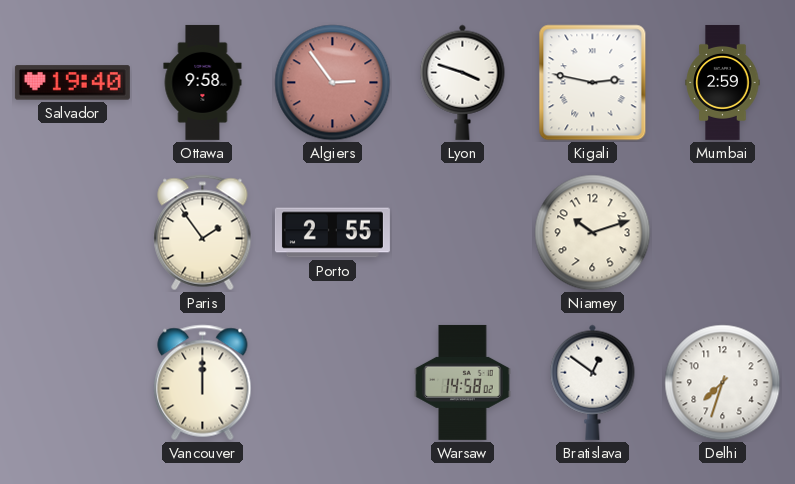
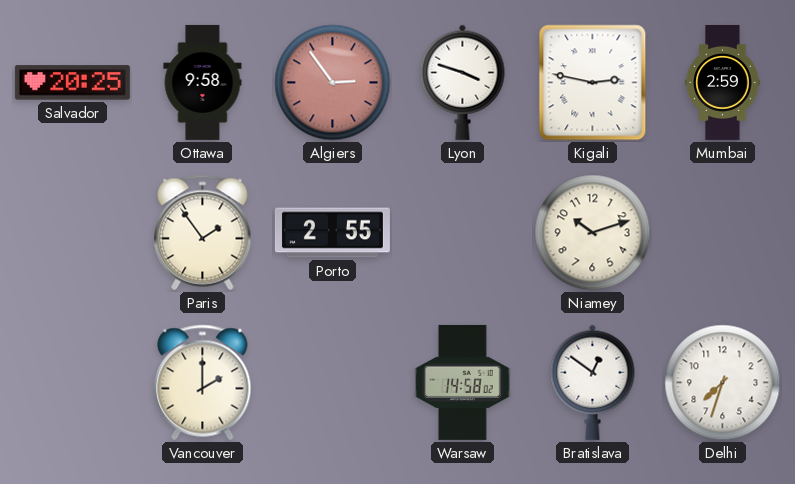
Salvador: 19:40 -> 20:25
Vancouver: 12:00 -> 2:00
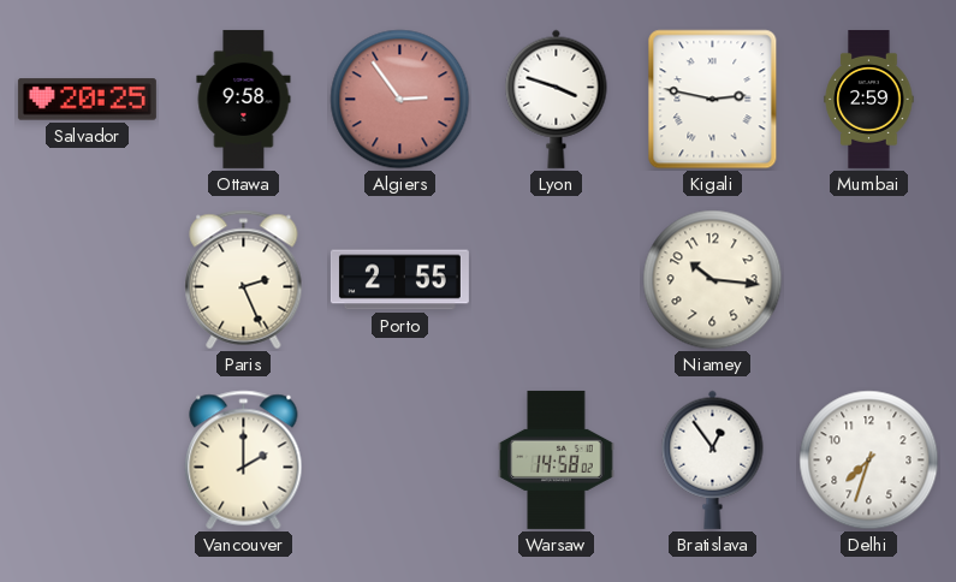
Paris: 1:54 -> 2:26
Niamey: 10:12 -> 10:16
Bratislava: 12:51 -> 12:54
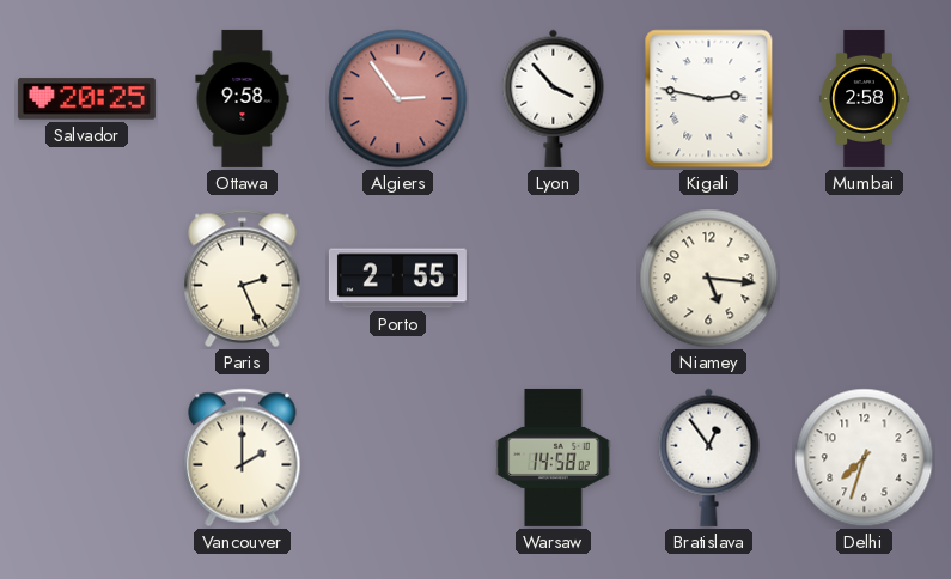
Lyon: 3:48 -> 3:53
Mumbai: 2:59 -> 2:58
Niamey: 10:16 -> 5:16
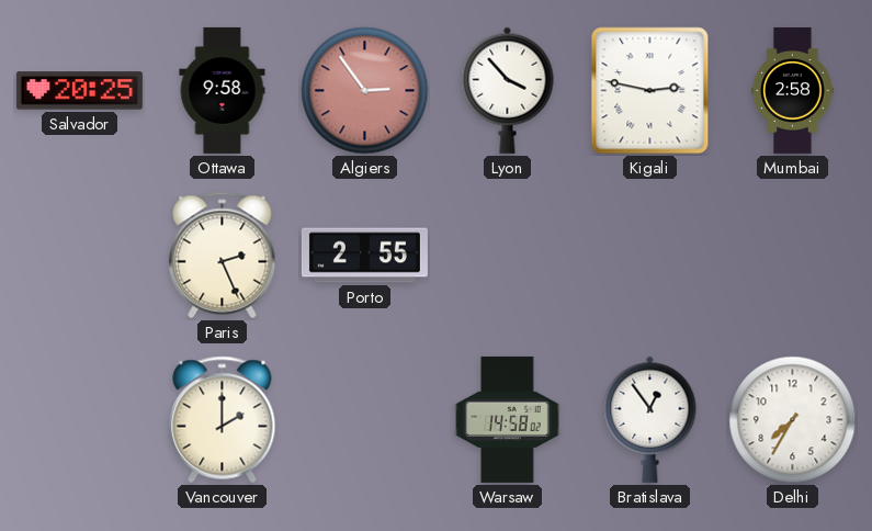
Niamey: 5:16 -> none
Delhi: 7:33 -> 7:35
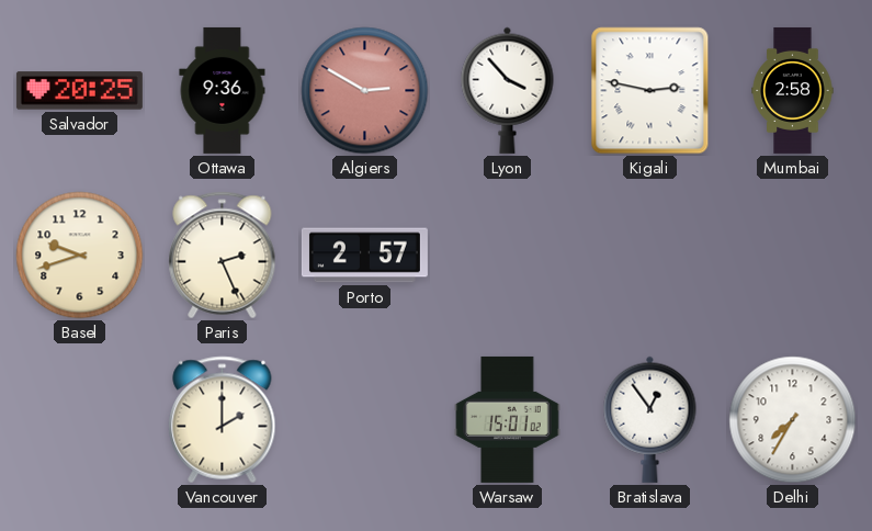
Ottawa: 9:58 -> 9:36
Algiers: 2:54 -> 2:50
Basel: none -> 9:42
Porto: 2:55 -> 2:57
Warsaw: 14:58 -> 15:01
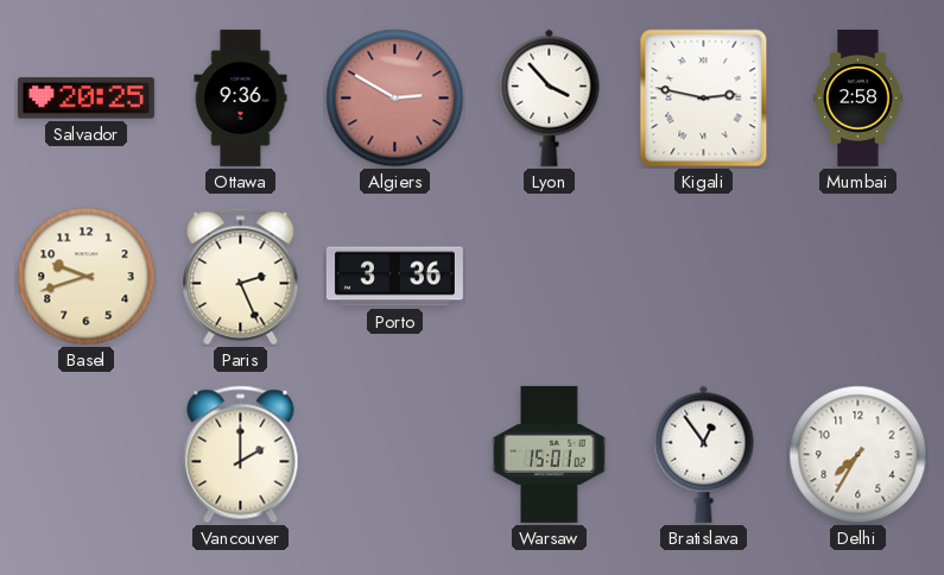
Porto: 2:57 -> 3:36
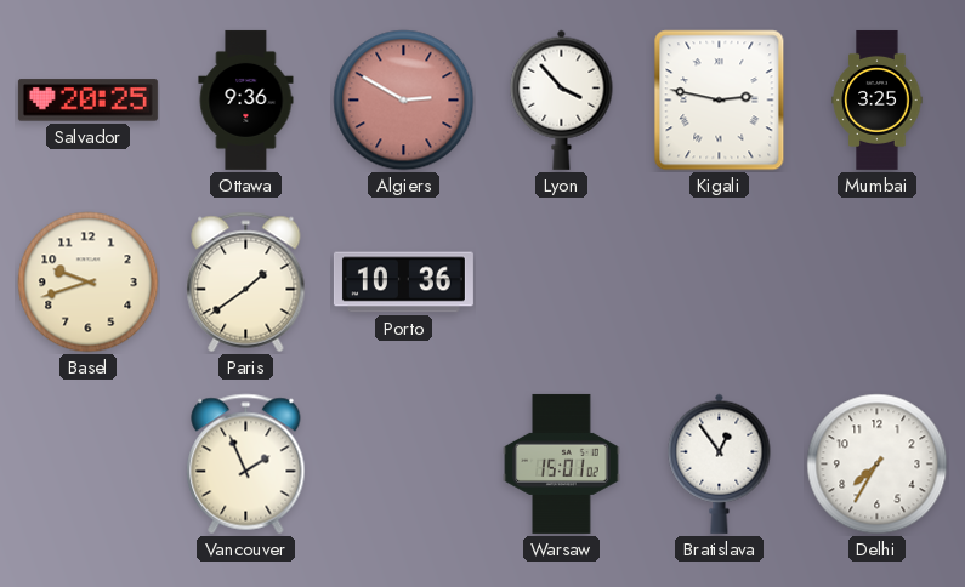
Mumbai: 2:58 -> 3:25
Paris: 2:26 -> 1:39
Porto: 3:36 -> 10:36
Vancouver: 2:00 -> 1:56
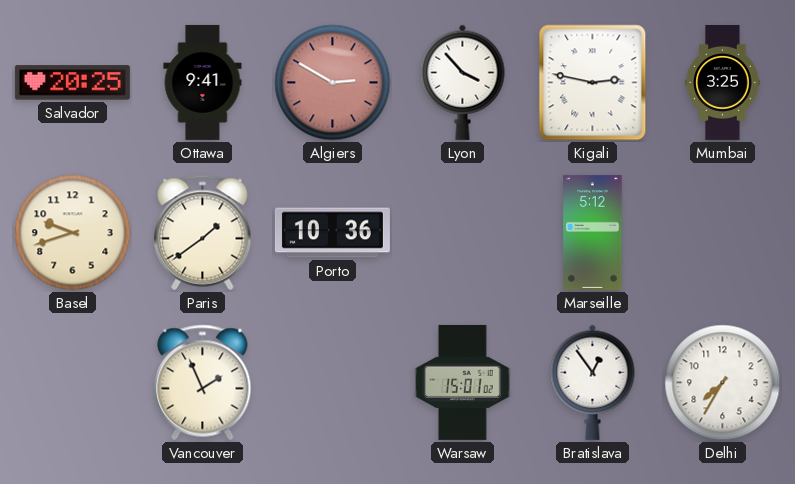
Ottawa: 9:36 -> 9:41
Marseille: none -> 5:12
